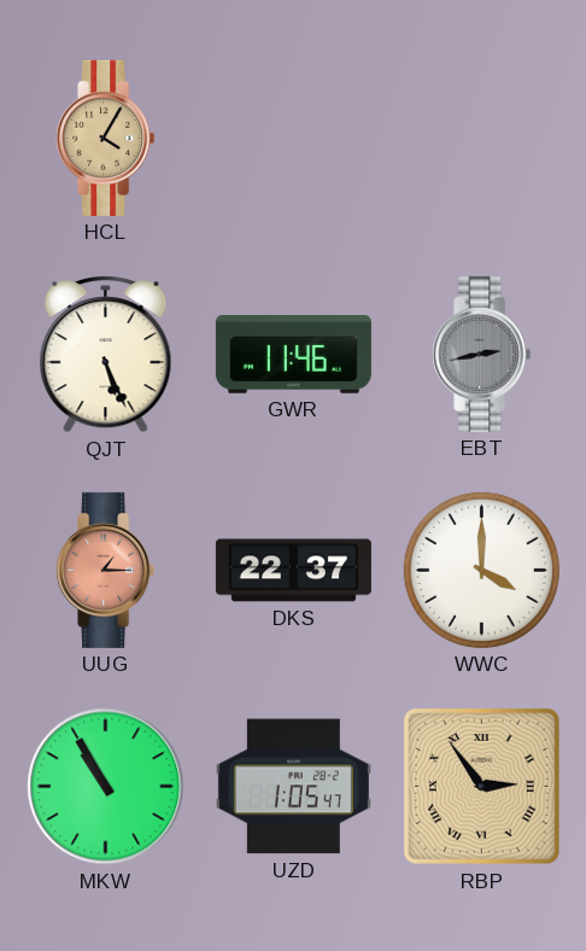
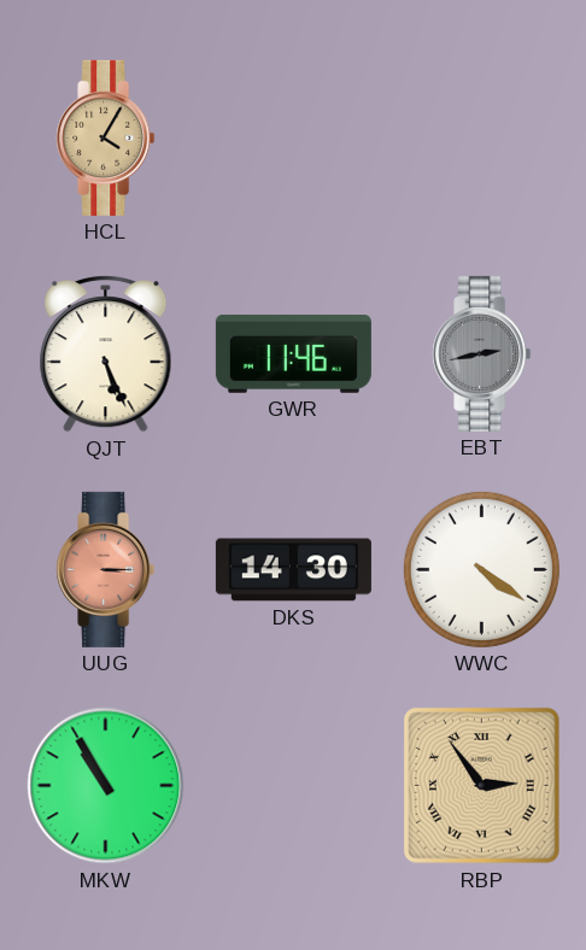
UUG: 1:15 -> 3:15
DKS: 22:37 -> 14:30
WWC: 4:00 -> 4:21
UZD: 1:05 -> none
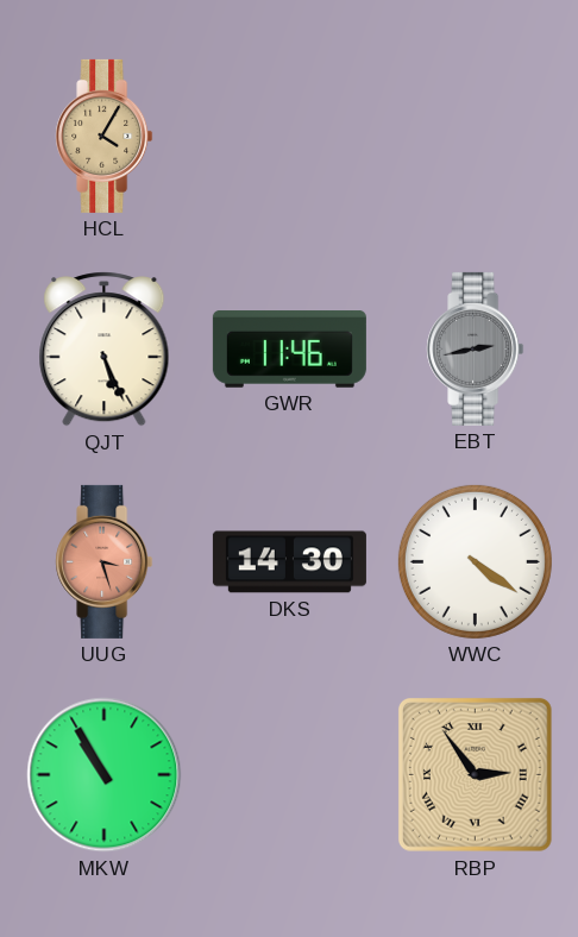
UUG: 3:15 -> 3:27
